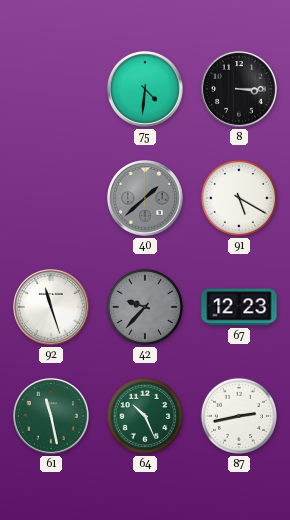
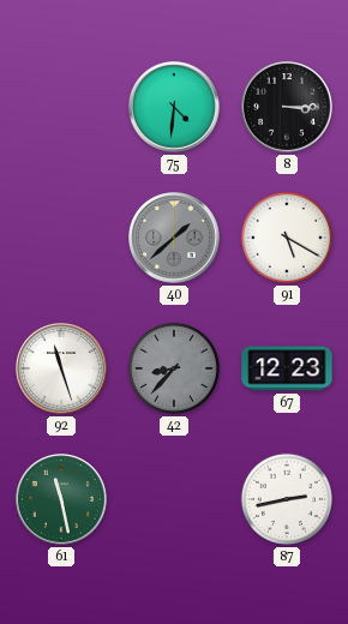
42: 9:37 -> 8:37
64: 10:26 -> none
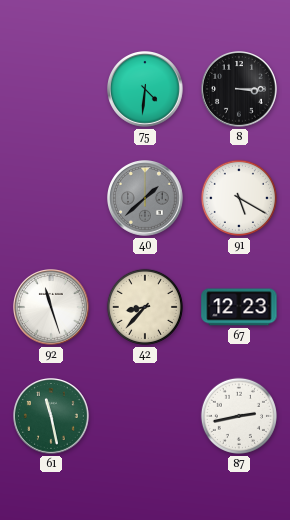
42 dial: grey -> cream
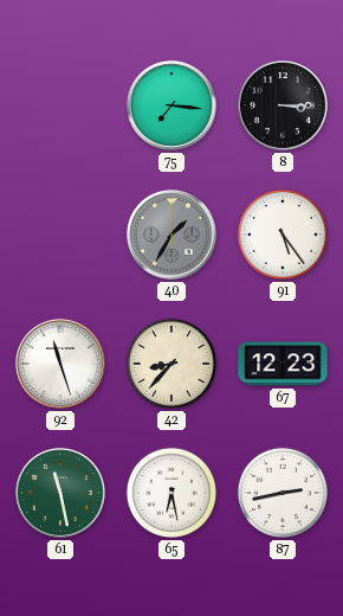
75: 4:31 -> 7:16
40: 1:38 -> 1:35
91: 5:20 -> 5:24
65: none -> 6:28
